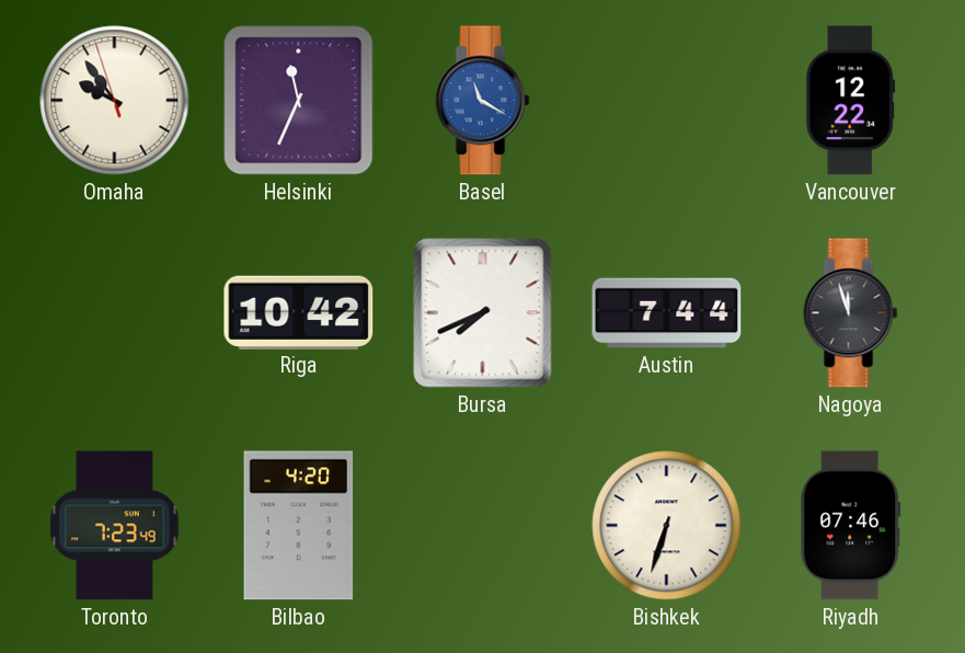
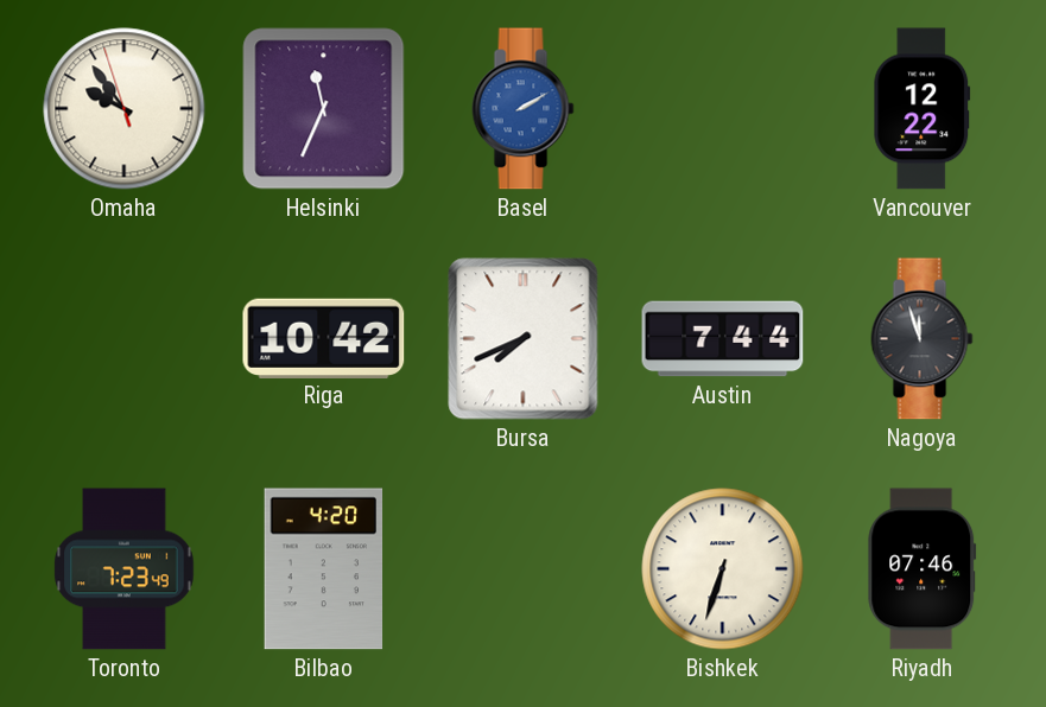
Basel: 11:20 -> 2:10
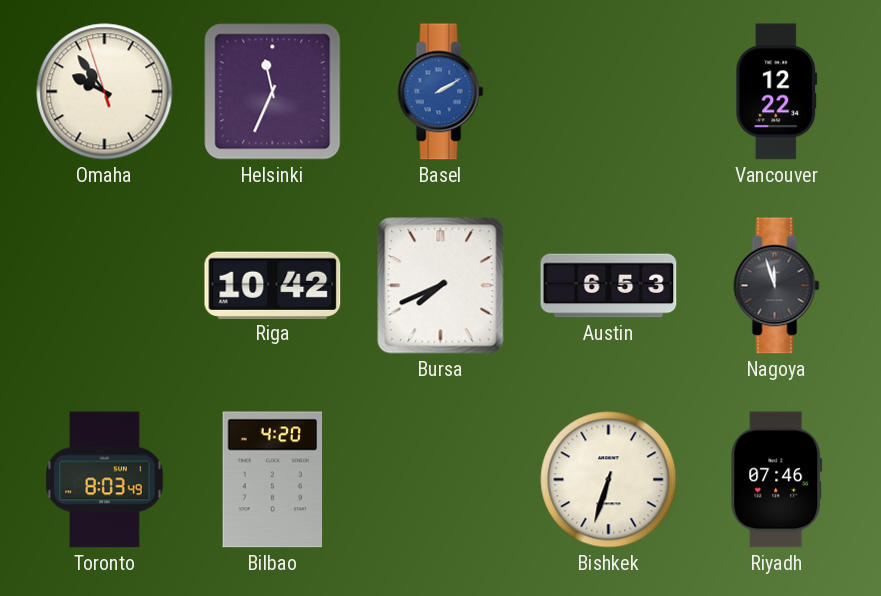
Austin: 7:44 -> 6:53
Toronto: 7:23 -> 8:03
